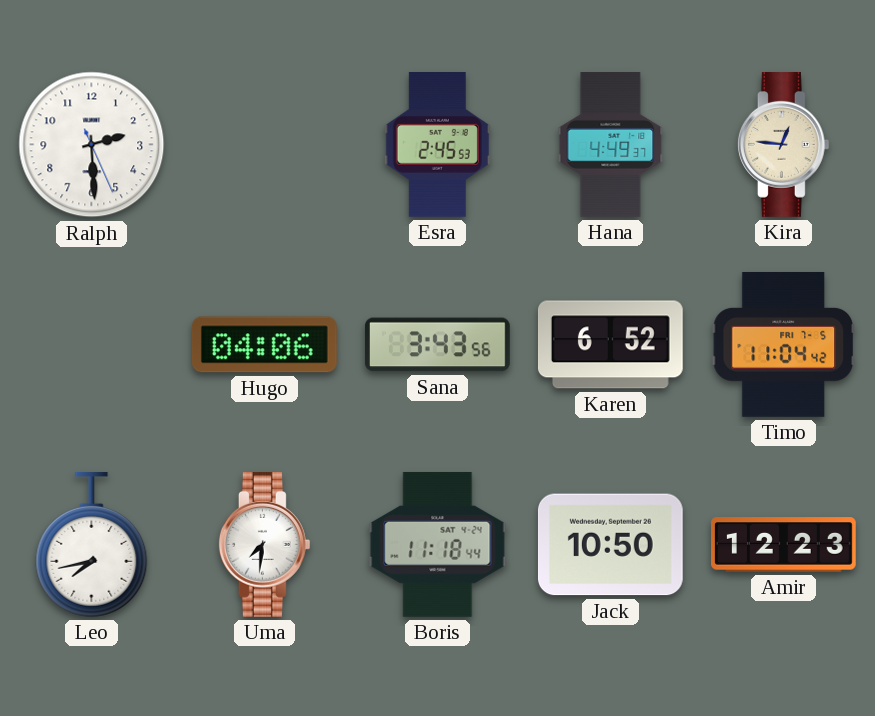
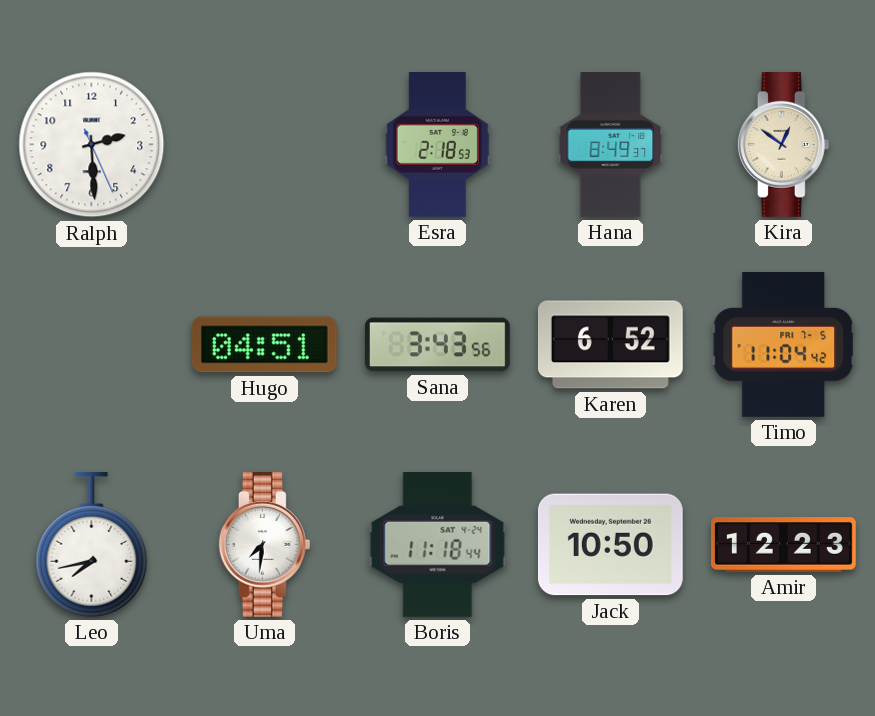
Esra: 2:45 -> 2:18
Hana: 4:49 -> 8:49
Kira: 12:46 -> 12:51
Hugo: 04:06 -> 04:51
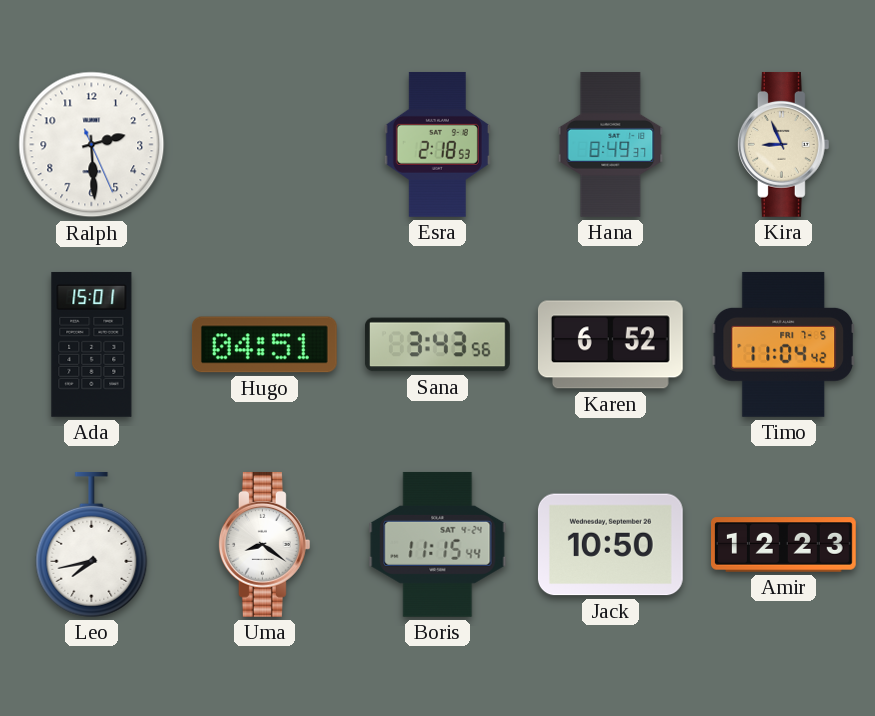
Kira: 12:51 -> 8:56
Ada: none -> 15:01
Uma: 7:31 -> 8:21
Boris: 11:18 -> 11:15
